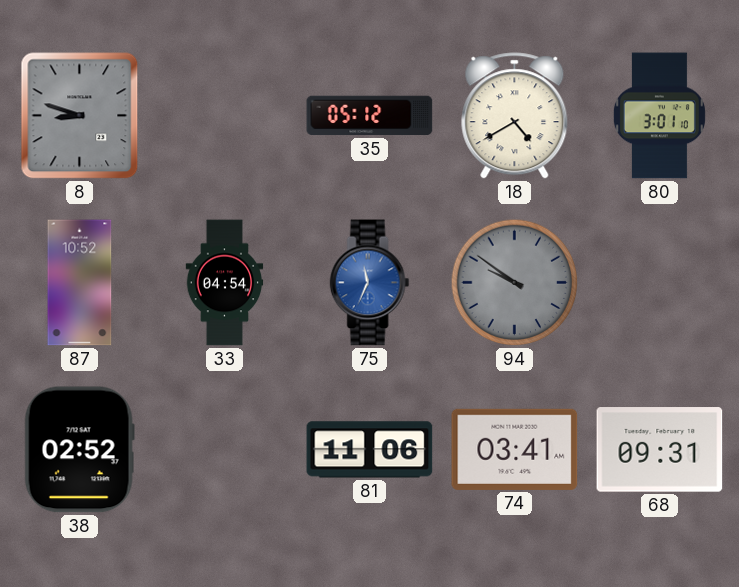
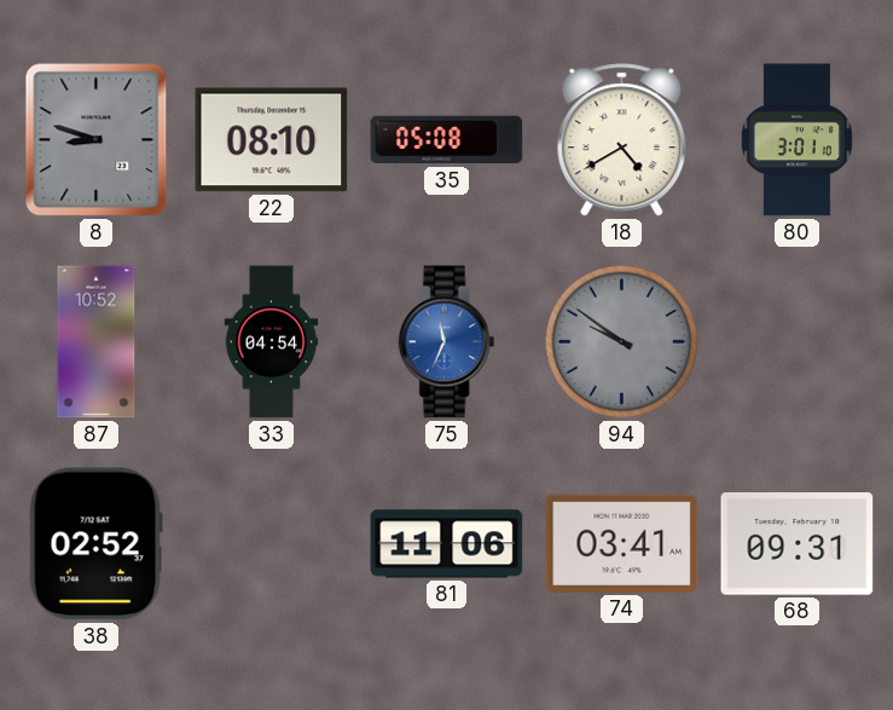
22: none -> 08:10
35: 05:12 -> 05:08
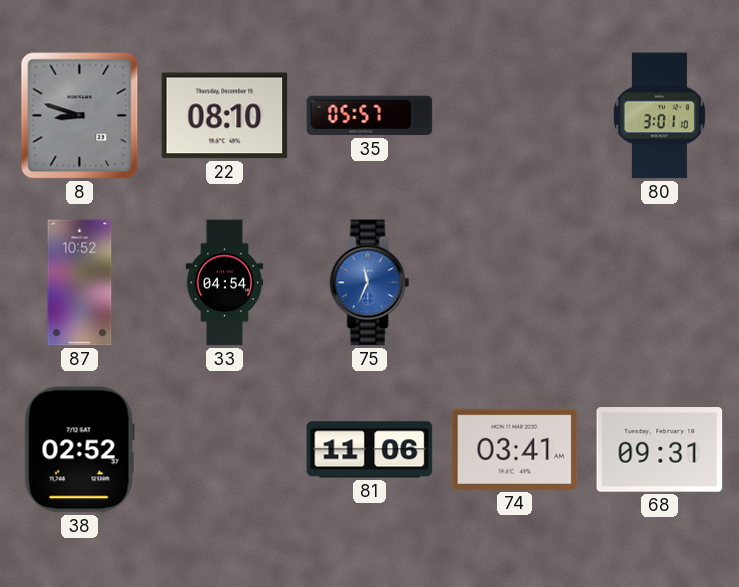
35: 05:08 -> 05:57
18: 4:40 -> none
94: 9:51 -> none
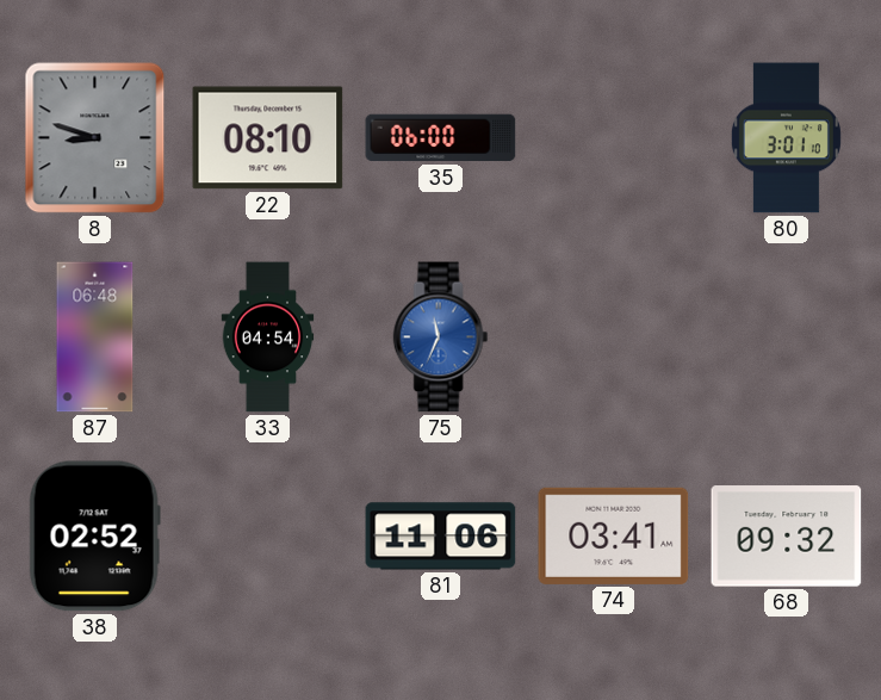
35: 05:57 -> 06:00
87: 10:52 -> 06:48
68: 09:31 -> 09:32
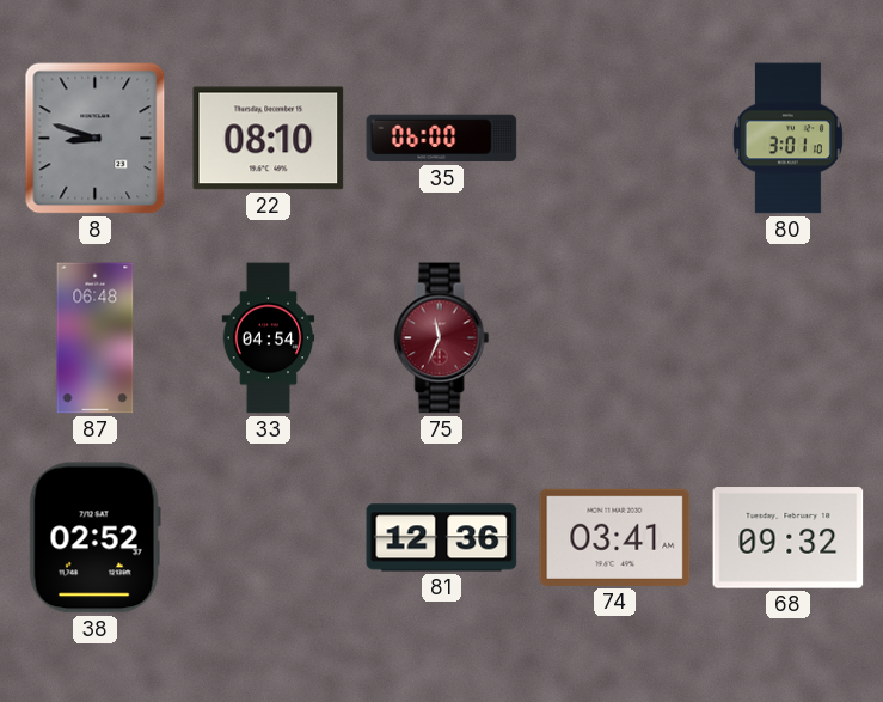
75 dial: blue -> burgundy
81: 11:06 -> 12:36
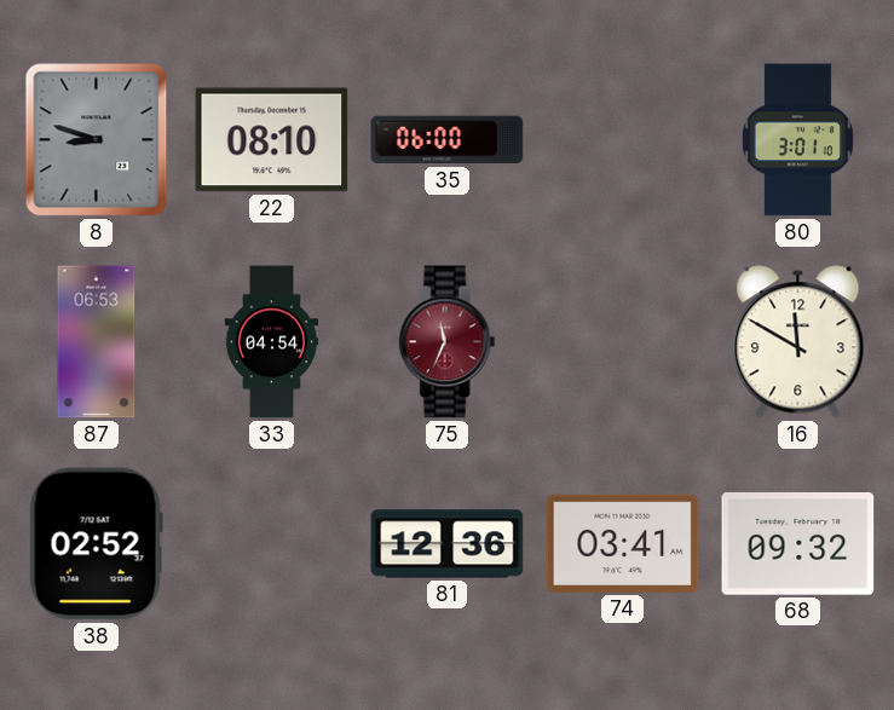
87: 06:48 -> 06:53
16: none -> 11:50
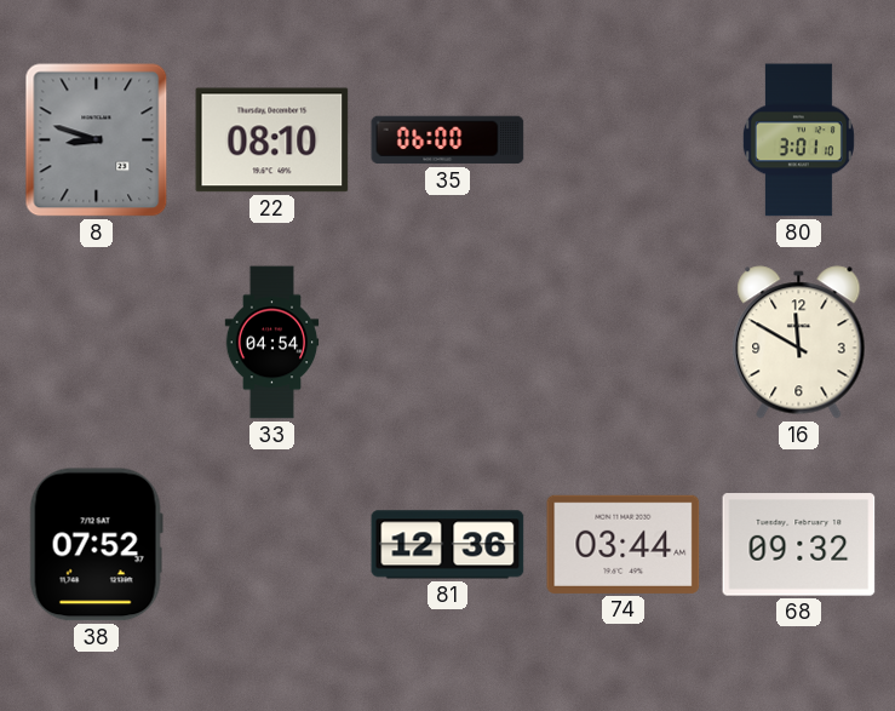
87: 06:53 -> none
75: 11:34 -> none
38: 02:52 -> 07:52
74: 03:41 -> 03:44
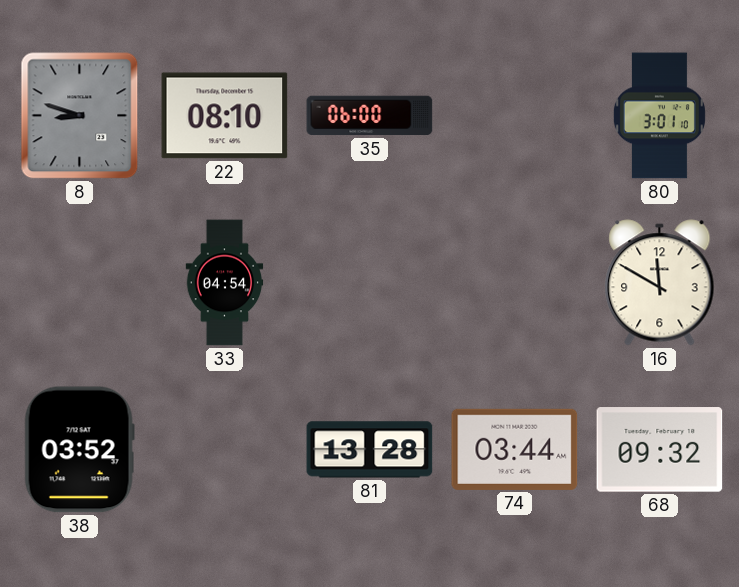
38: 07:52 -> 03:52
81: 12:36 -> 13:28
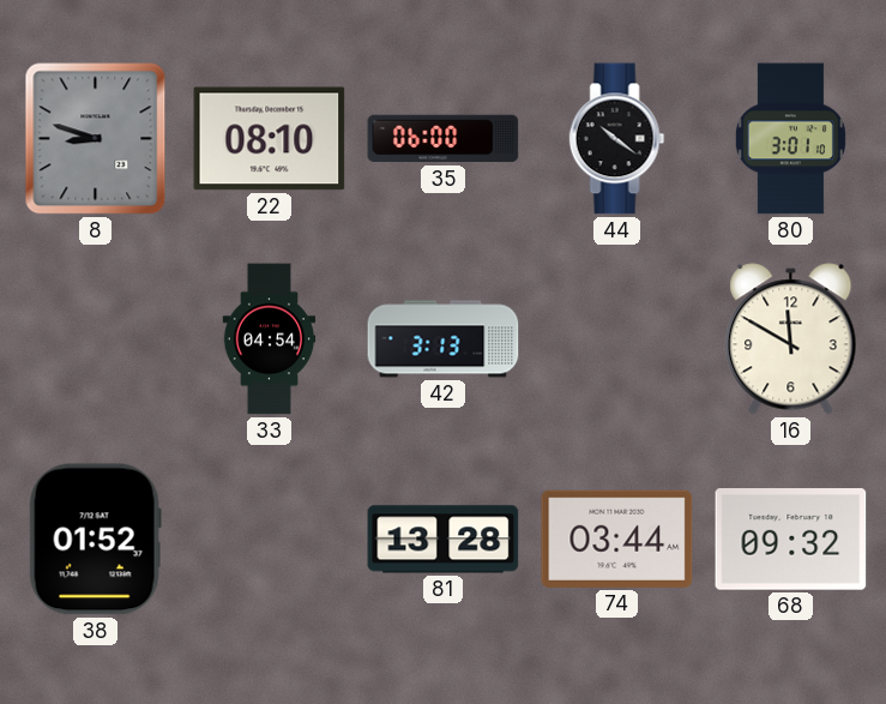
44: none -> 10:21
42: none -> 3:13
38: 03:52 -> 01:52
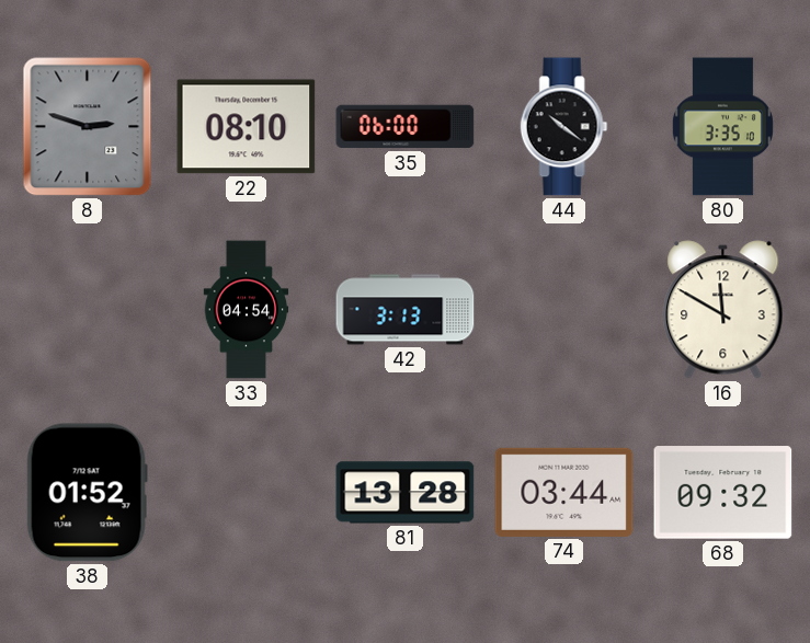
8: 8:48 -> 2:48
80: 3:01 -> 3:35
